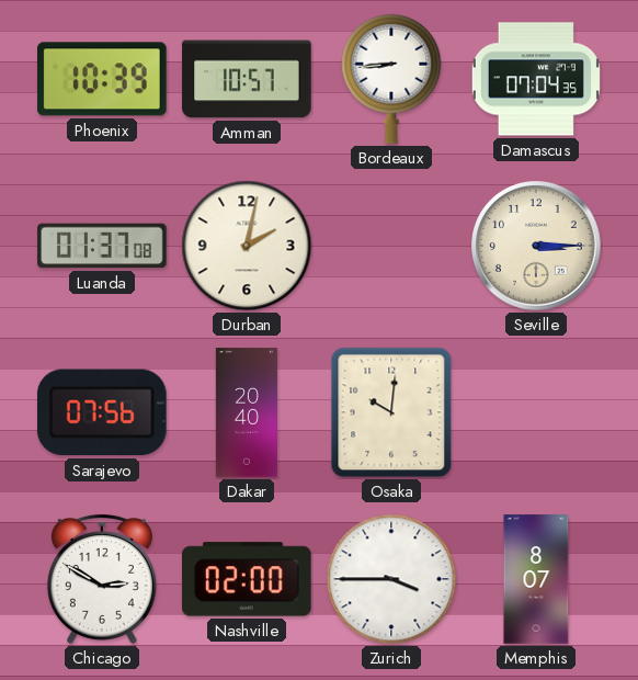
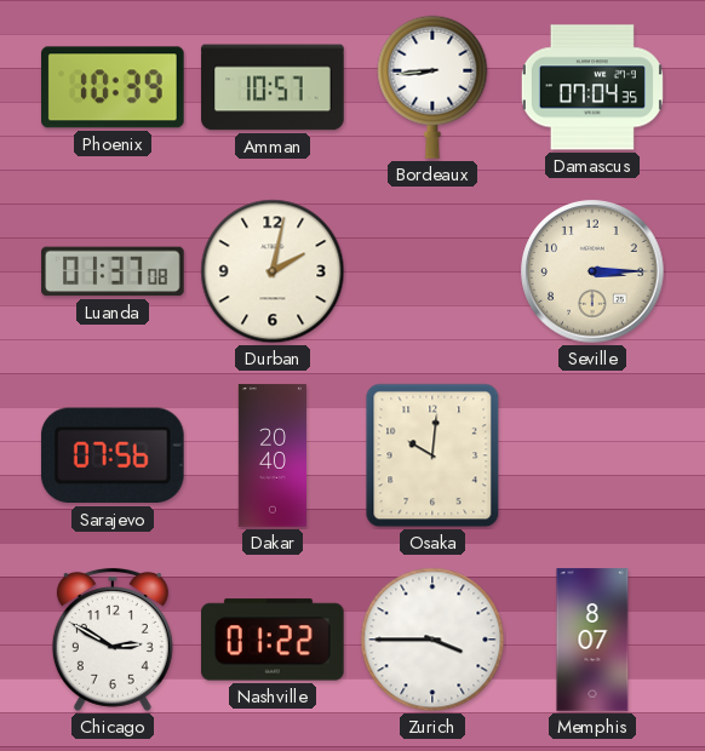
Nashville: 02:00 -> 01:22
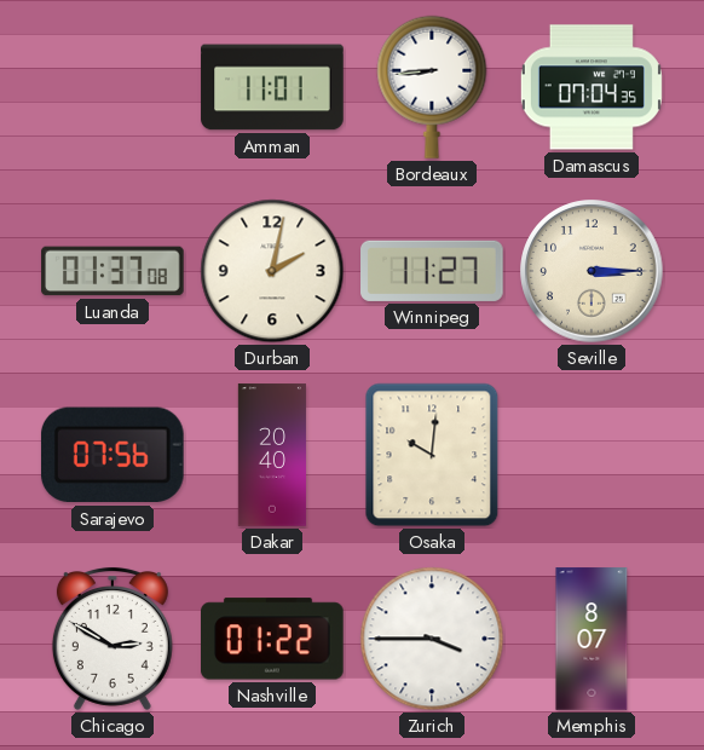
Phoenix: 10:39 -> none
Amman: 10:57 -> 11:01
Winnipeg: none -> 11:27
